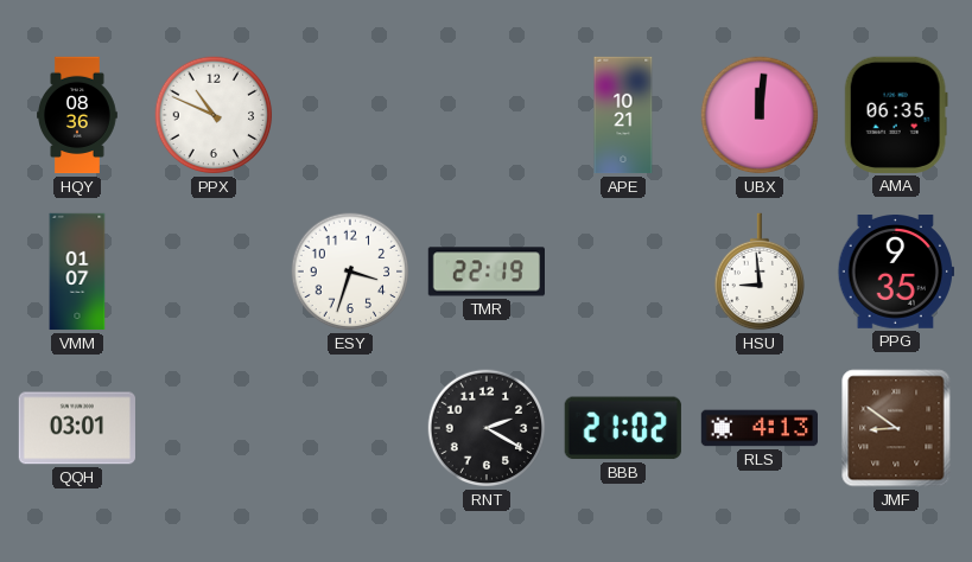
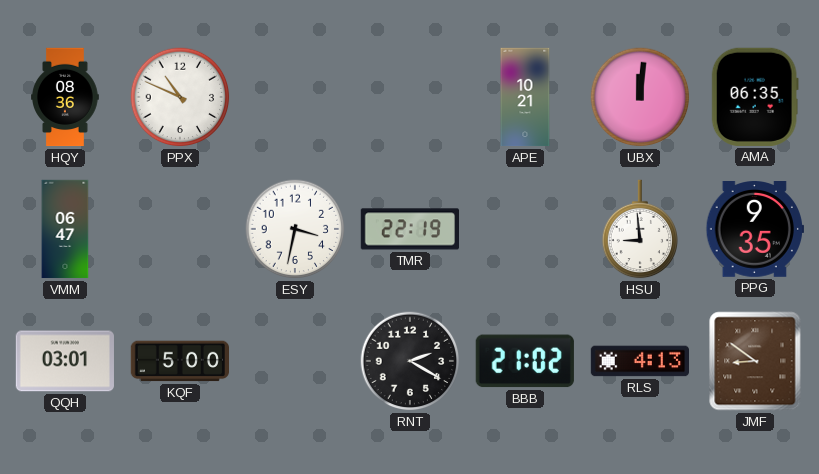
VMM: 01:07 -> 06:47
ESY: 3:33 -> 3:32
KQF: none -> 5:00
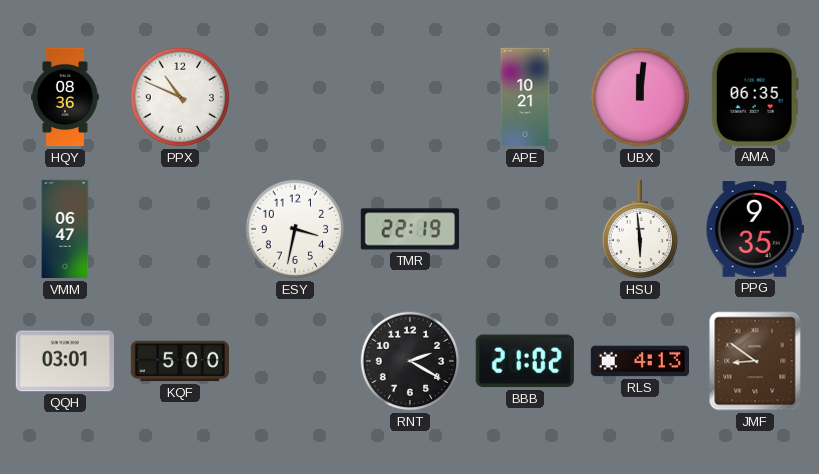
HSU: 8:59 -> 5:59
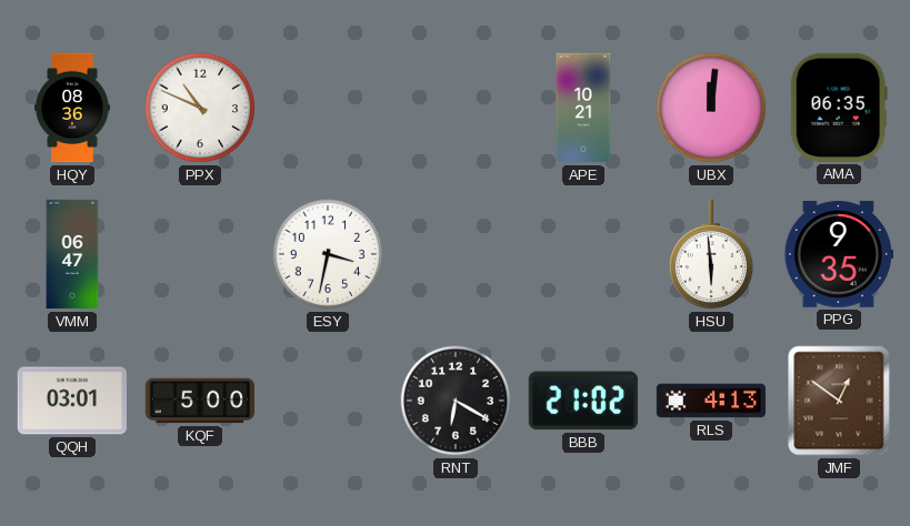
TMR: 22:19 -> none
RNT: 2:20 -> 6:20
JMF: 8:51 -> 12:51
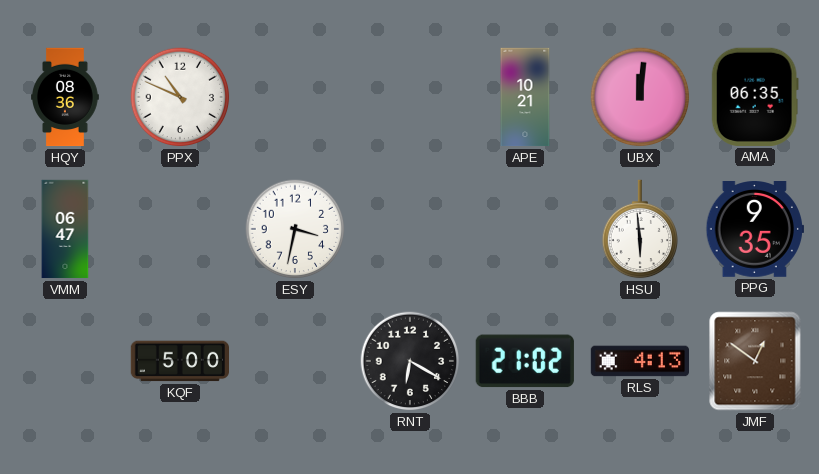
QQH: 03:01 -> none
